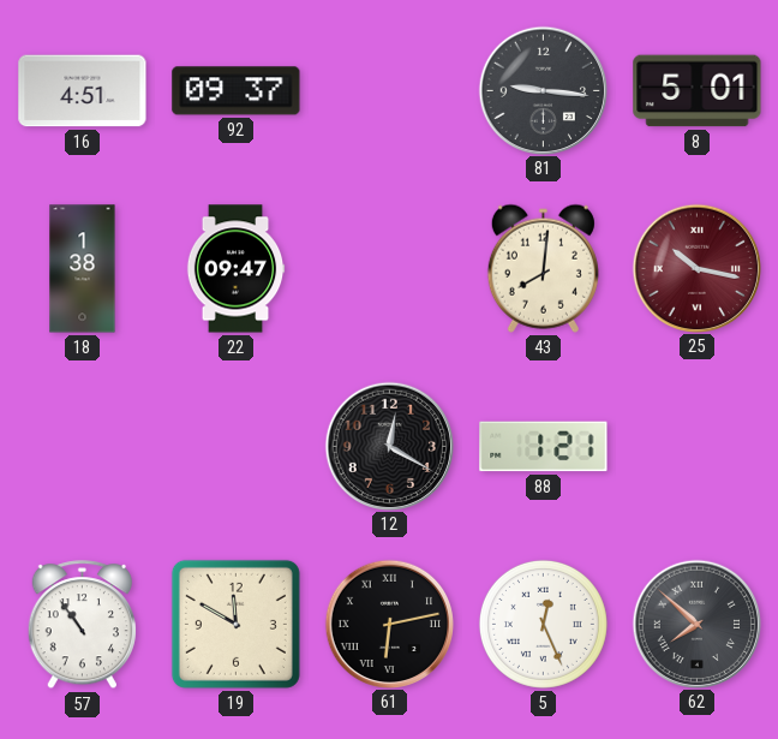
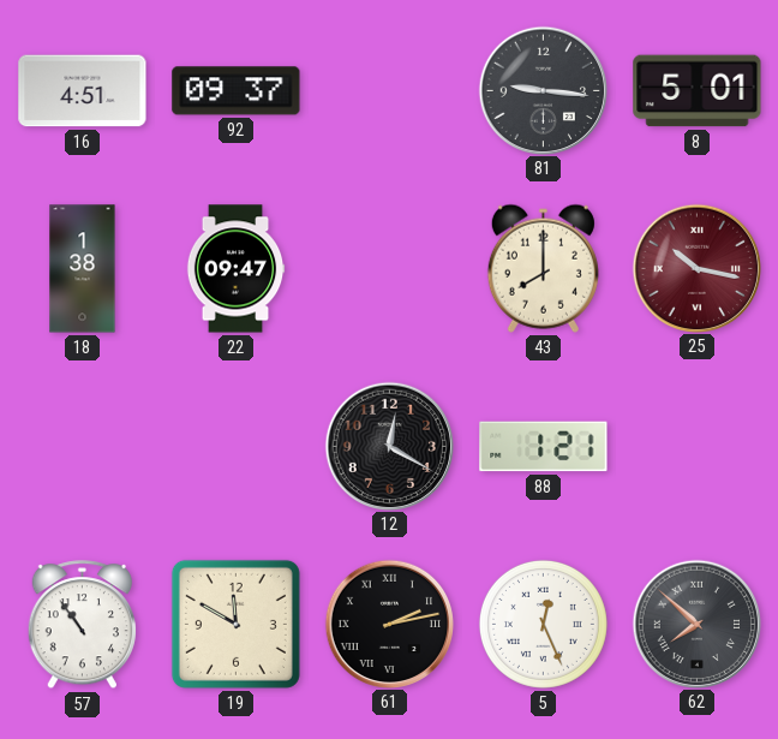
43: 8:01 -> 8:00
61: 6:13 -> 2:13
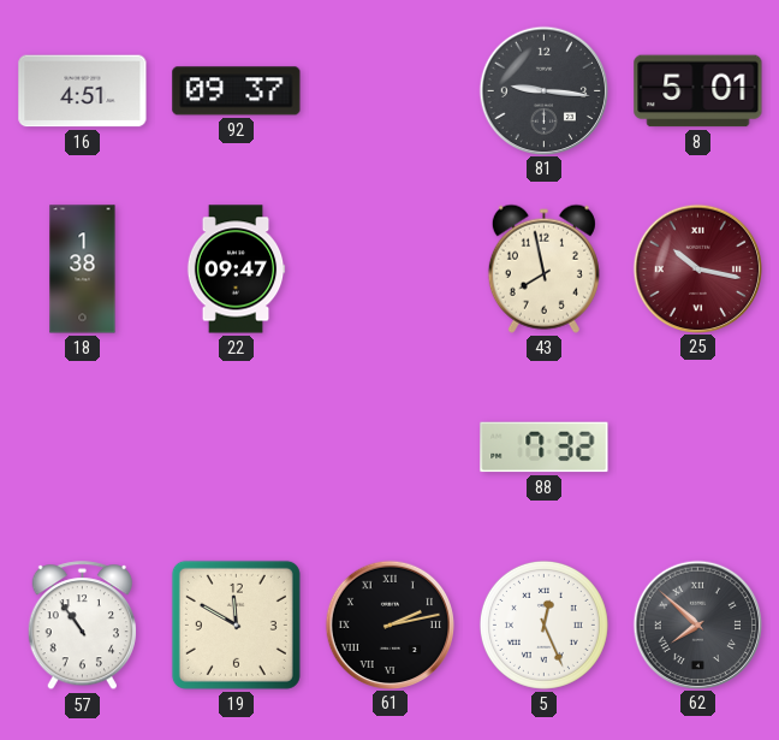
43: 8:00 -> 7:58
12: 12:20 -> none
88: 1:21 -> 7:32
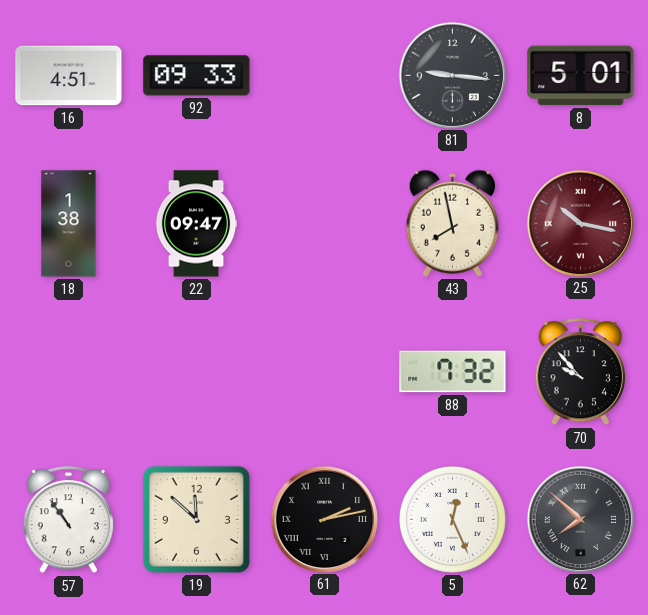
92: 09:37 -> 09:33
70: none -> 9:53
19: 11:50 -> 11:52
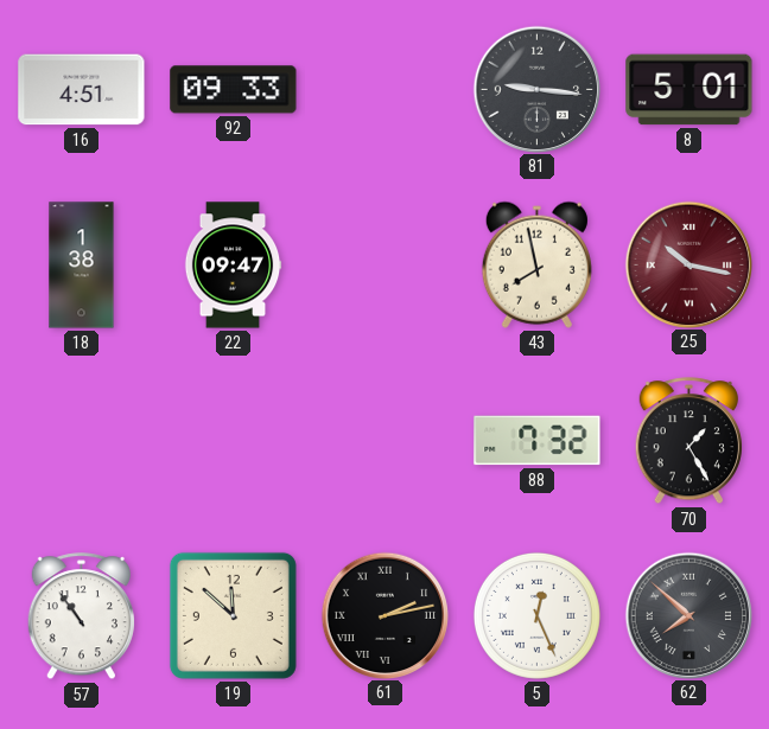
70: 9:53 -> 1:25
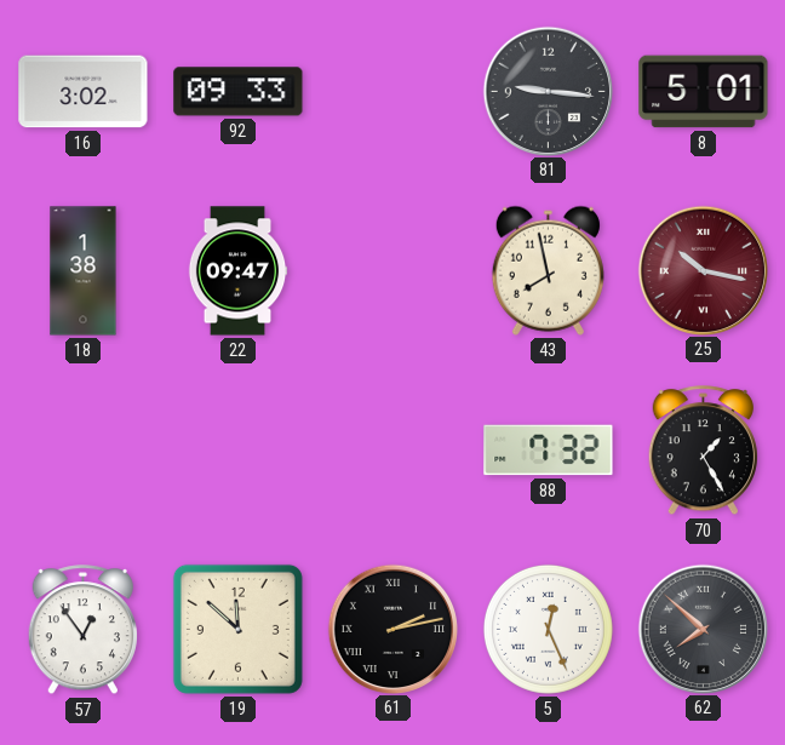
16: 4:51 -> 3:02
57: 10:54 -> 12:54
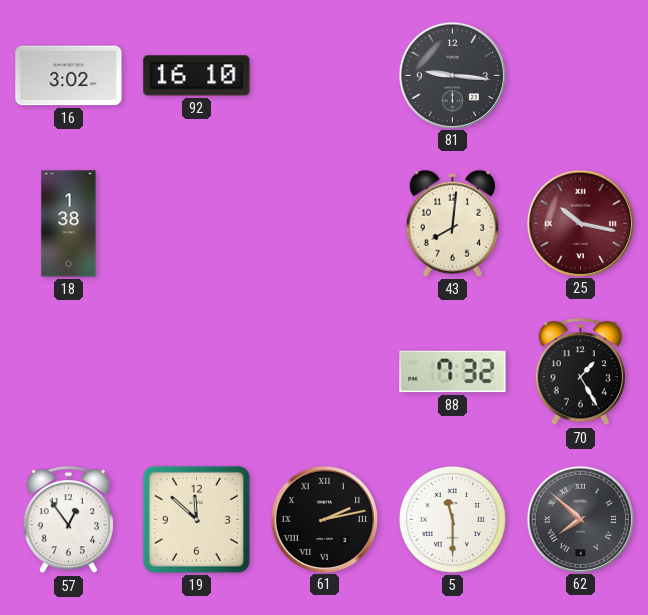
92: 09:33 -> 16:10
8: 5:01 -> none
22: 09:47 -> none
43: 7:58 -> 8:01
5: 12:26 -> 11:30
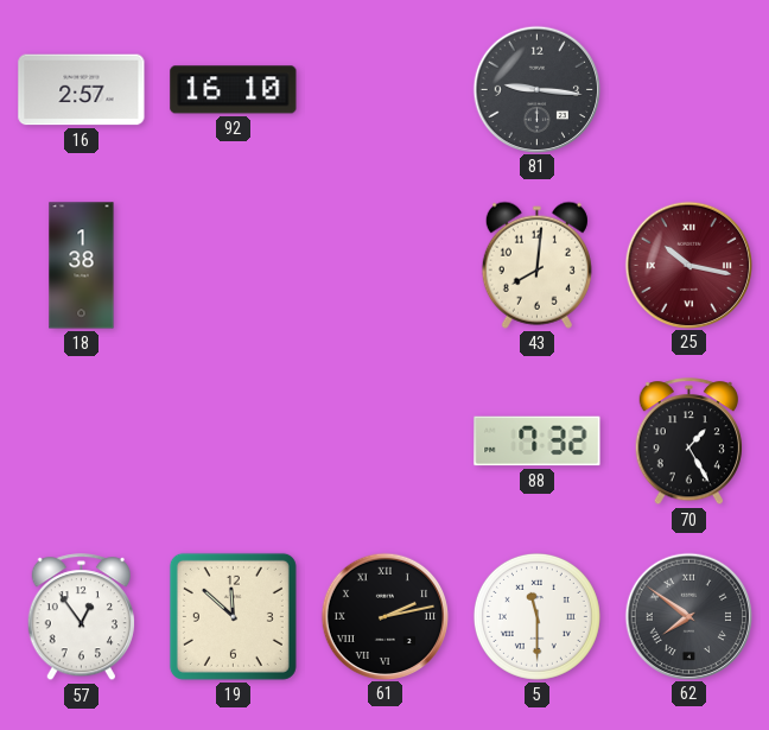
16: 3:02 -> 2:57
62: 7:52 -> 7:51
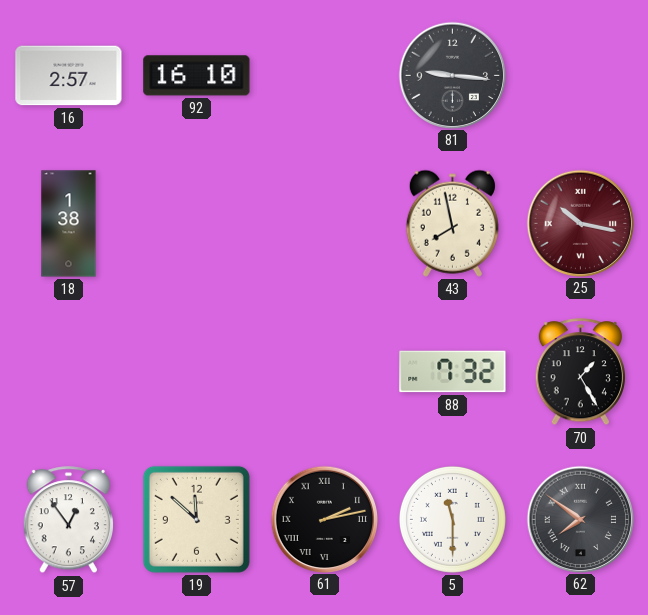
43: 8:01 -> 7:58
